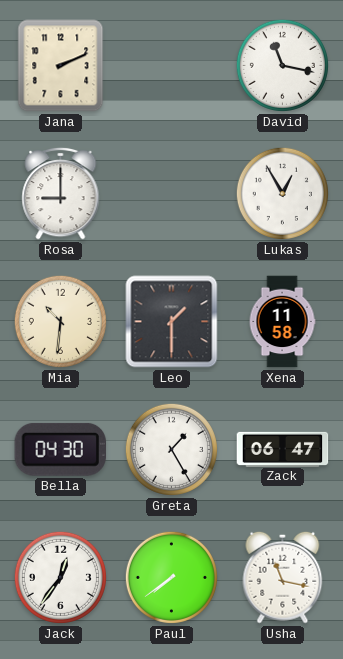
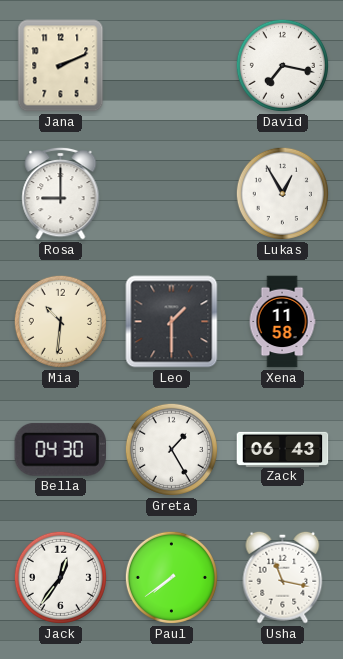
David: 11:17 -> 7:17
Zack: 06:47 -> 06:43
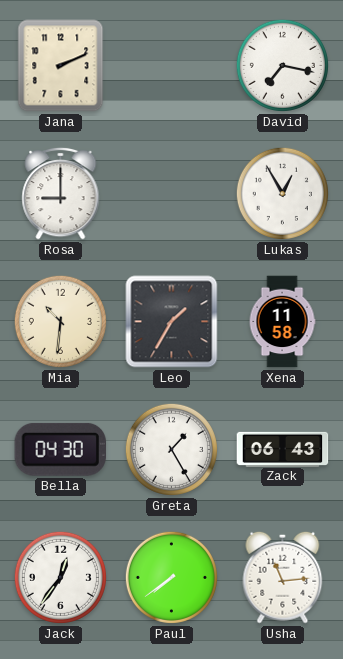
Leo: 1:30 -> 1:35
Usha: 11:17 -> 11:14
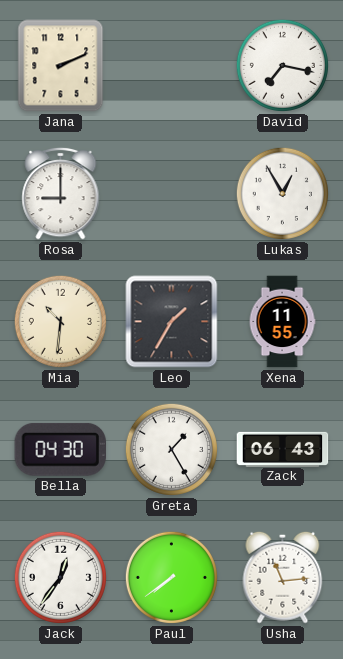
Xena: 11:58 -> 11:55
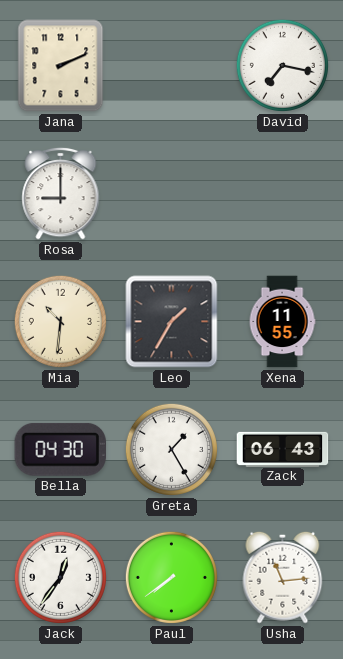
Lukas: 12:55 -> none
